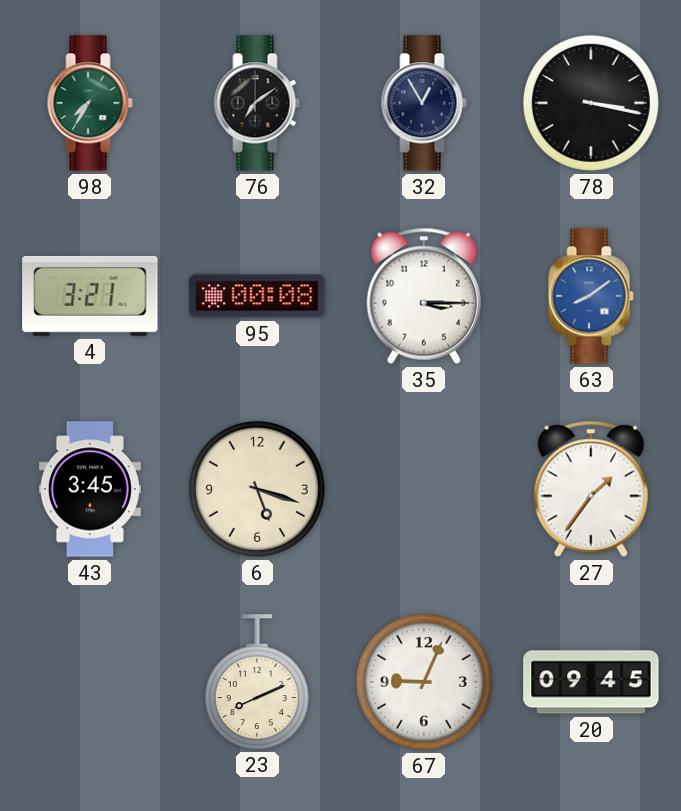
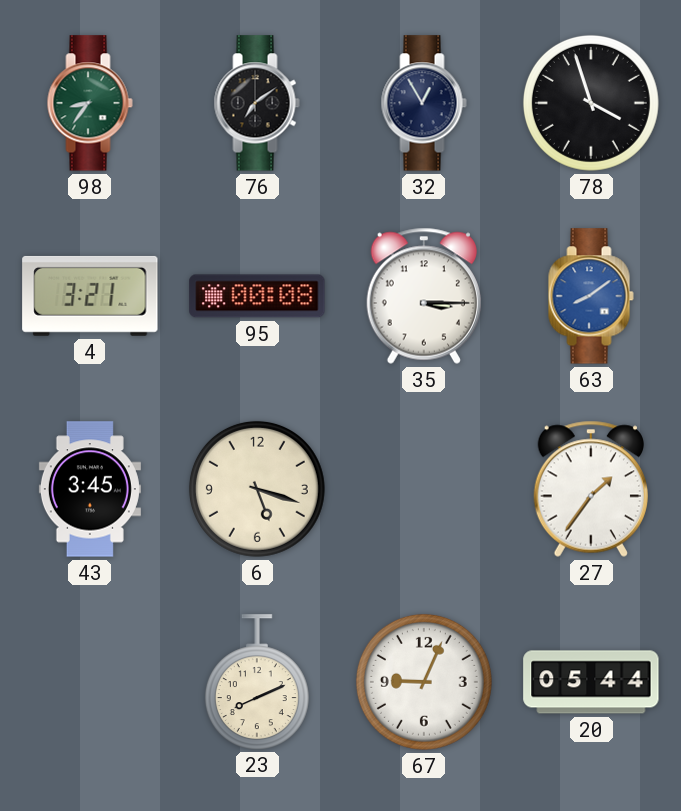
98: 7:35 -> 8:36
78: 3:17 -> 3:57
20: 09:45 -> 05:44
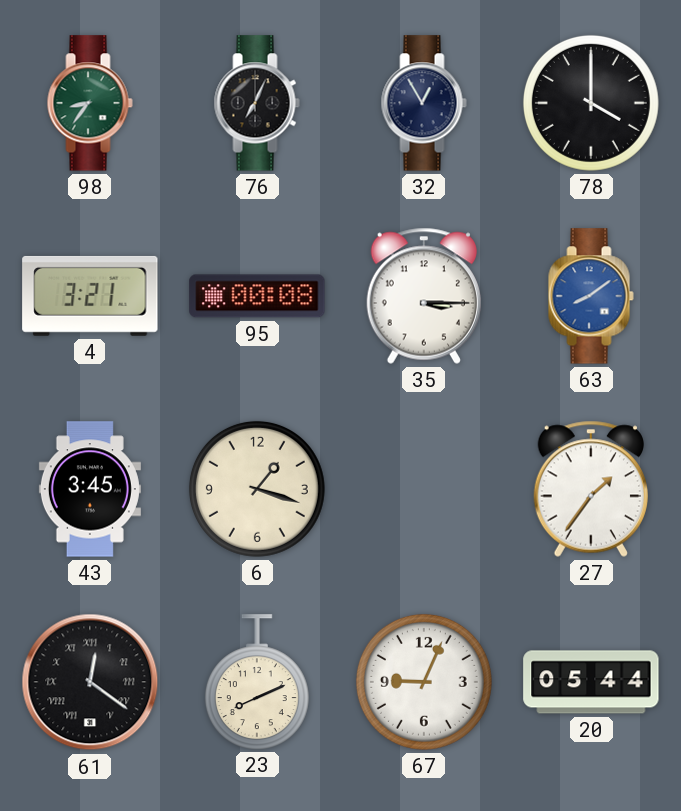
76: 7:09 -> 7:04
78: 3:57 -> 4:00
6: 5:18 -> 1:18
61: none -> 12:21
